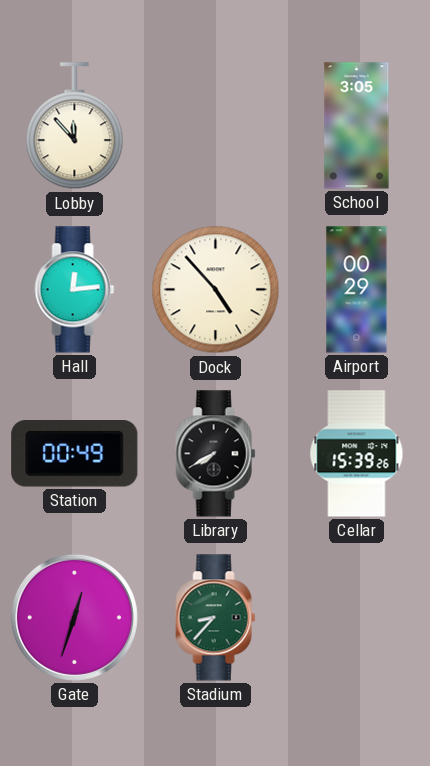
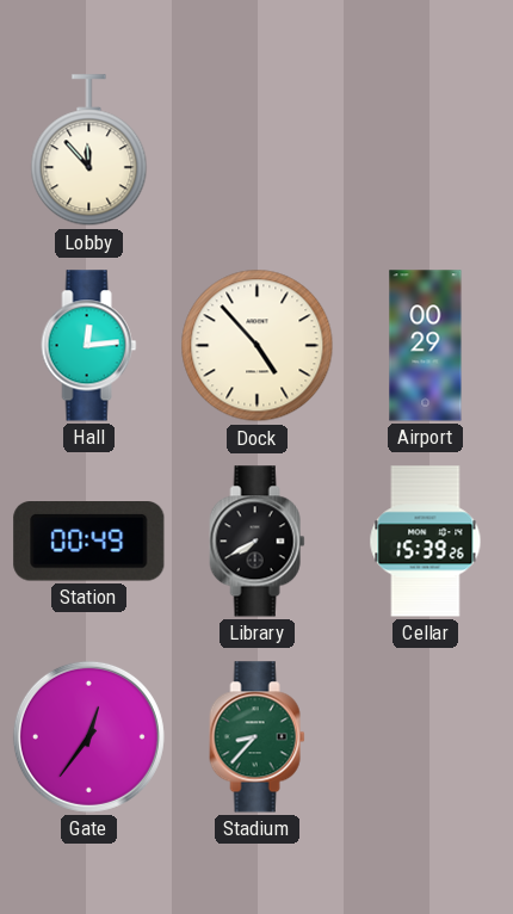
School: 3:05 -> none
Gate: 12:33 -> 12:36
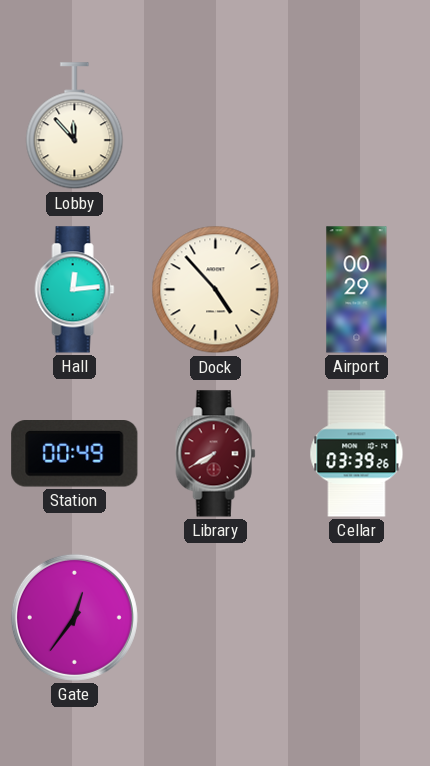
Library dial: black -> burgundy
Cellar: 15:39 -> 03:39
Stadium: 8:37 -> none
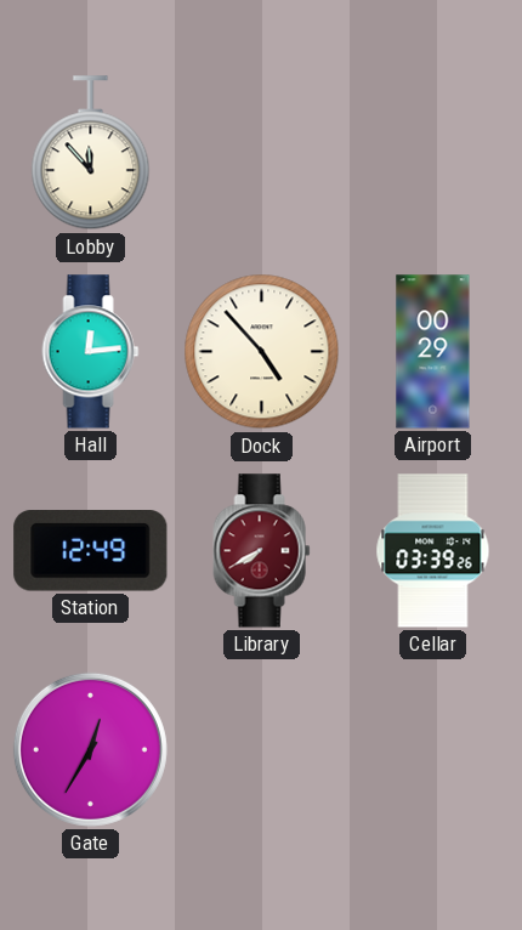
Station: 00:49 -> 12:49
Gate: 12:36 -> 12:35
